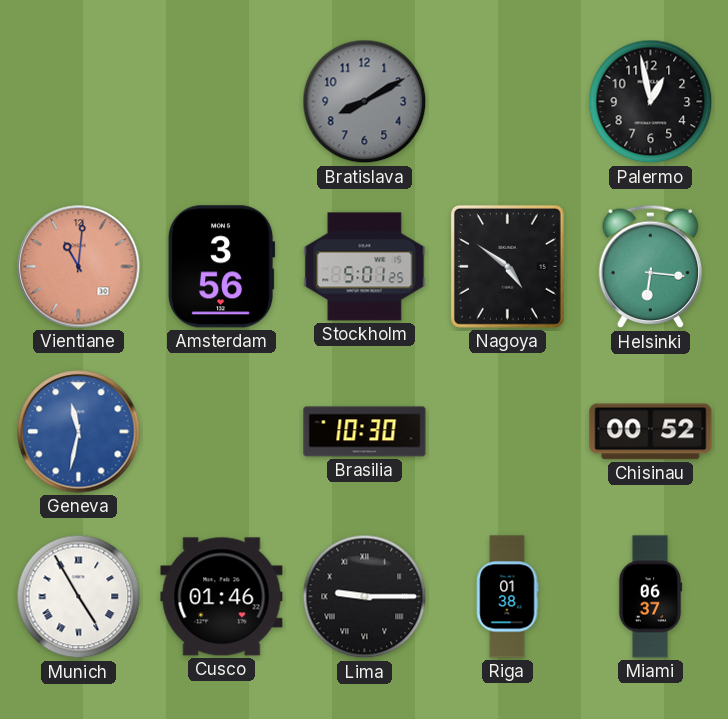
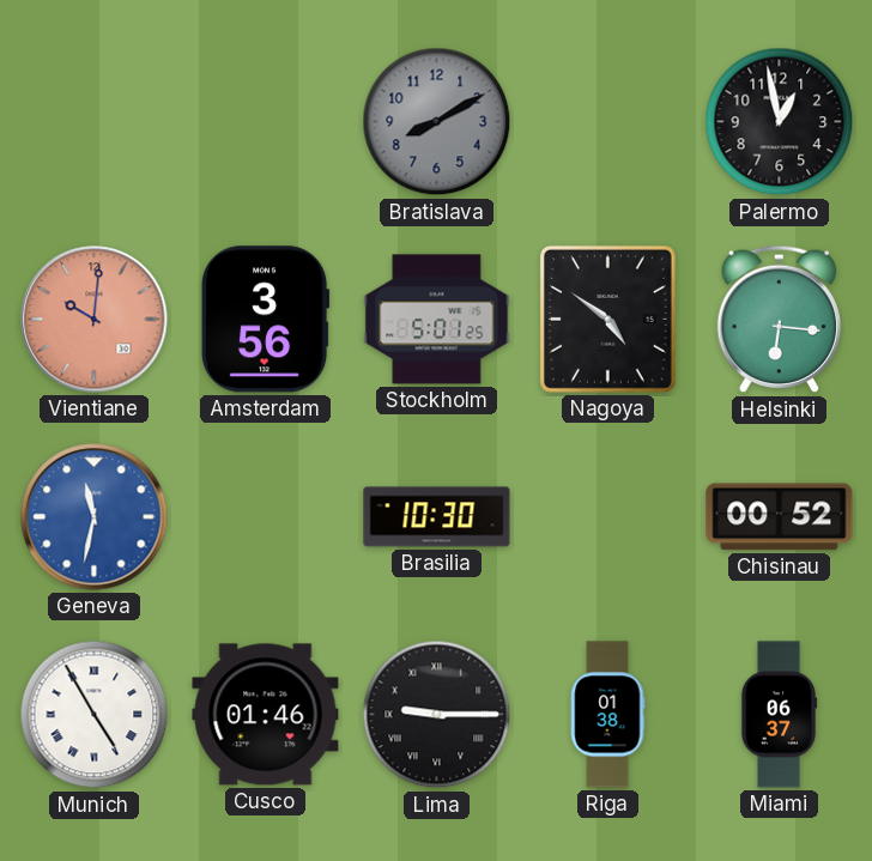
Vientiane: 11:01 -> 10:01
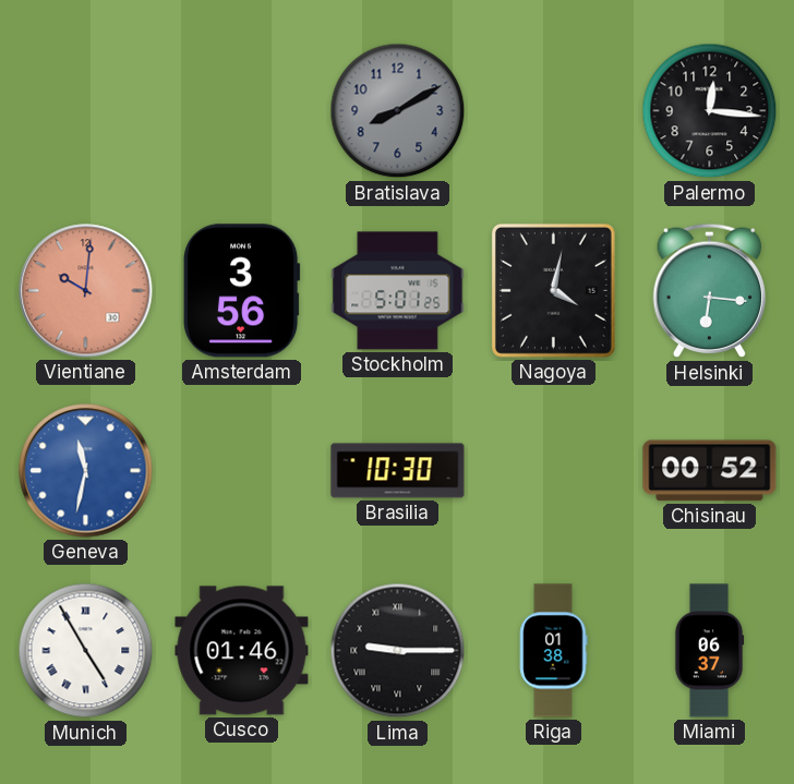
Palermo: 12:58 -> 12:16
Nagoya: 4:51 -> 4:02
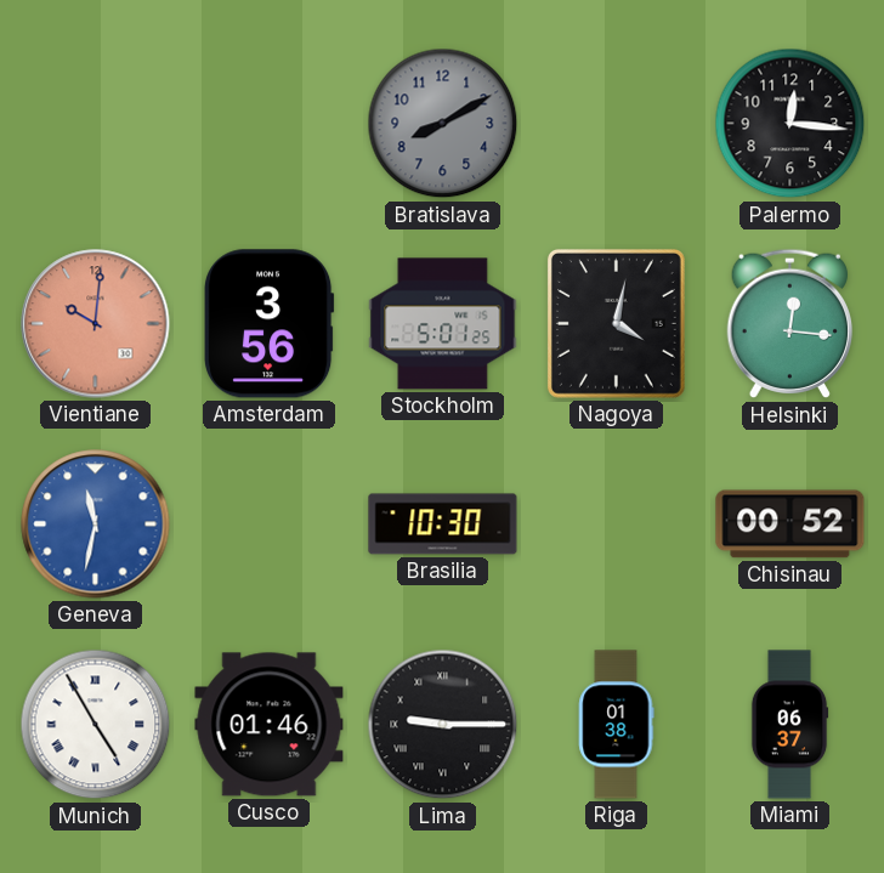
Helsinki: 6:16 -> 12:16
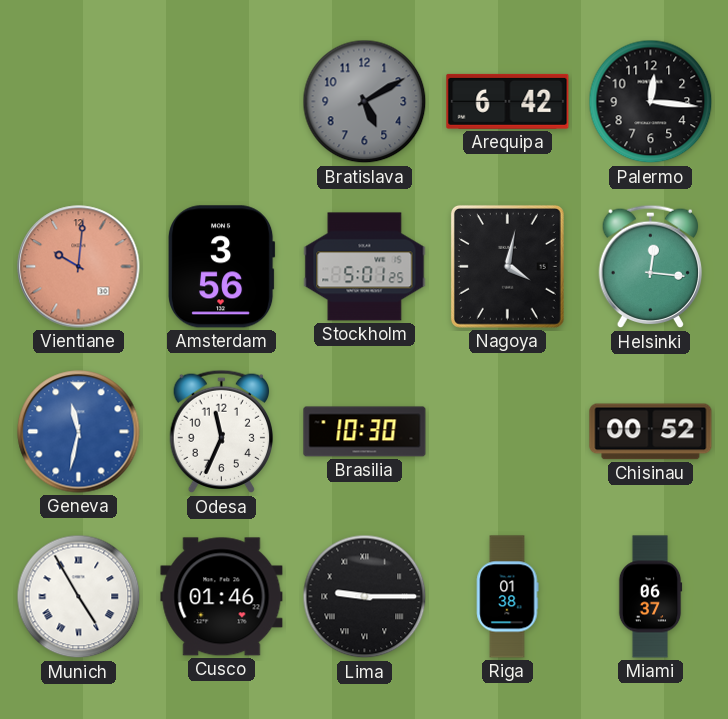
Bratislava: 8:10 -> 5:10
Arequipa: none -> 6:42
Odesa: none -> 11:34
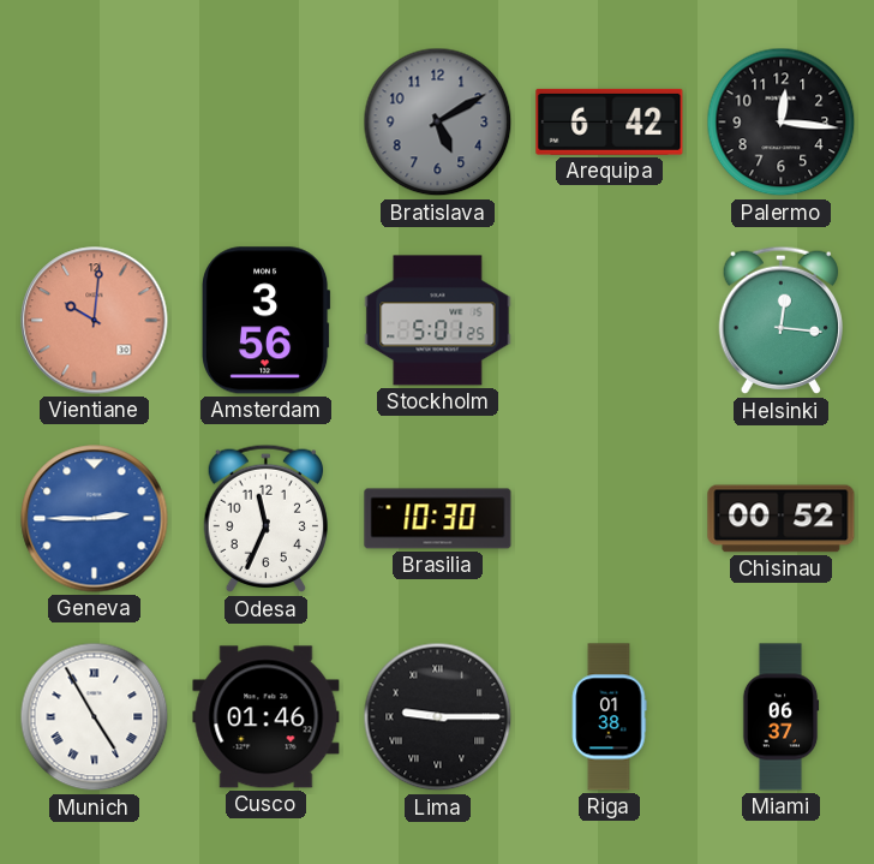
Nagoya: 4:02 -> none
Geneva: 11:32 -> 2:45
